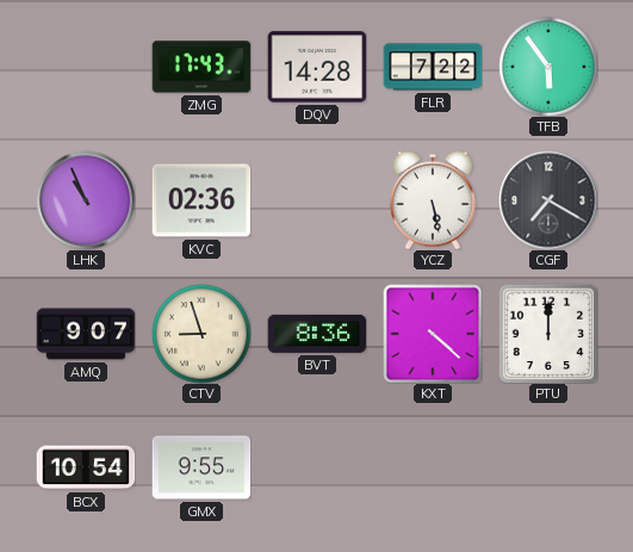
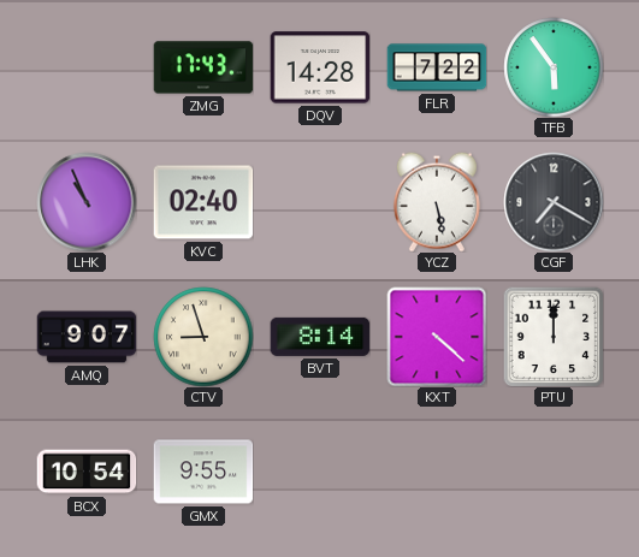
KVC: 02:36 -> 02:40
BVT: 8:36 -> 8:14
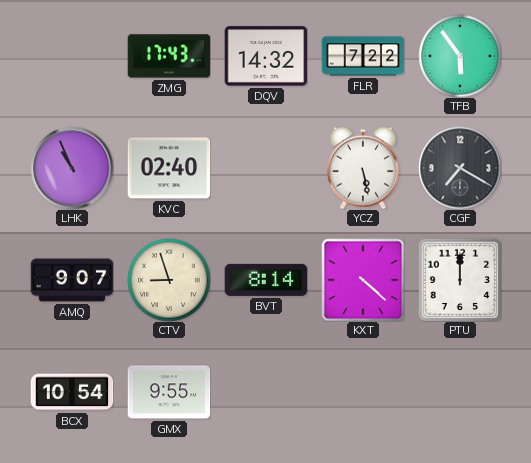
DQV: 14:28 -> 14:32
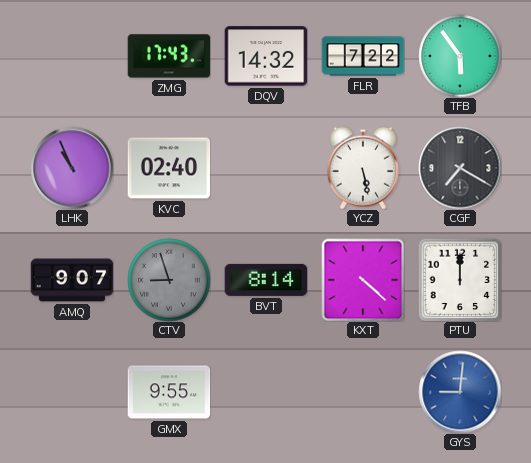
CTV dial: cream -> grey
BCX: 10:54 -> none
GYS: none -> 9:01
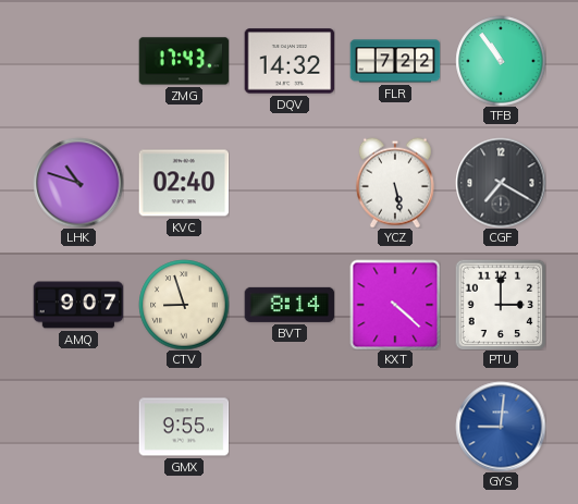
TFB: 5:54 -> 10:54
LHK: 10:56 -> 10:48
CTV dial: grey -> cream
PTU: 12:00 -> 3:00
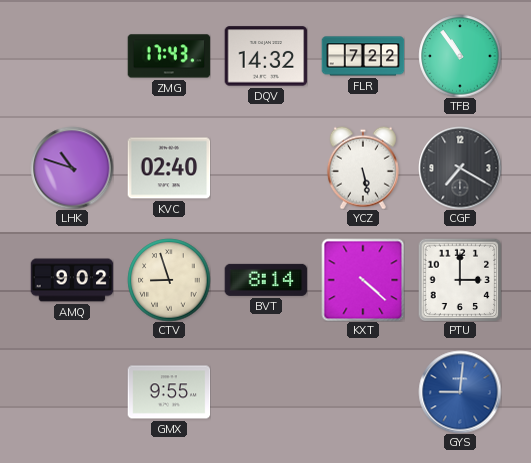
AMQ: 9:07 -> 9:02
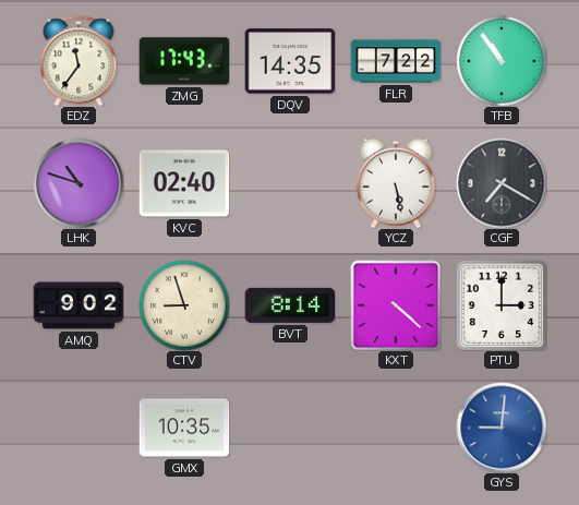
EDZ: none -> 11:36
DQV: 14:32 -> 14:35
GMX: 9:55 -> 10:35
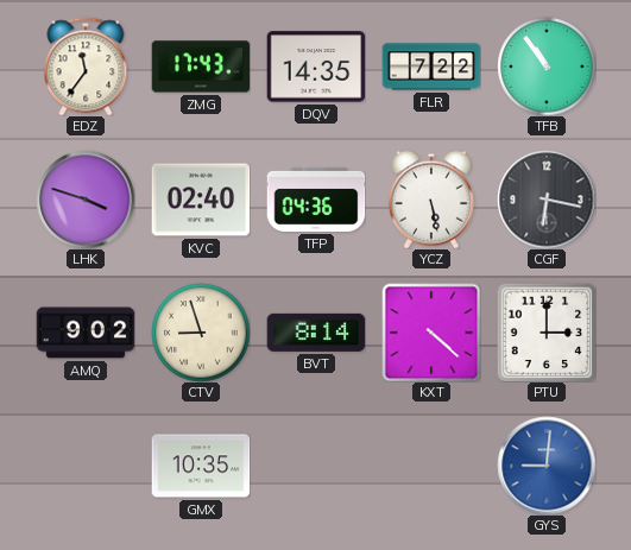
LHK: 10:48 -> 3:48
TFP: none -> 04:36
CGF: 7:20 -> 6:17
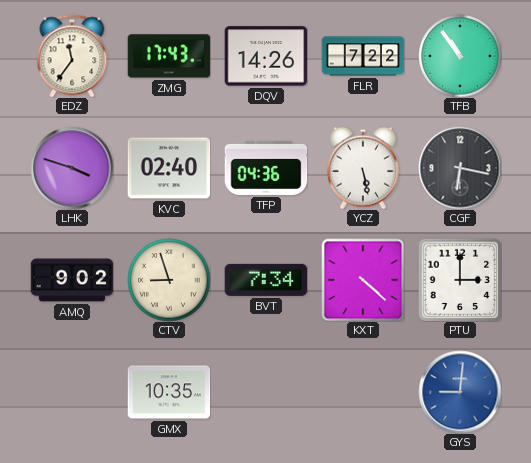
DQV: 14:35 -> 14:26
BVT: 8:14 -> 7:34
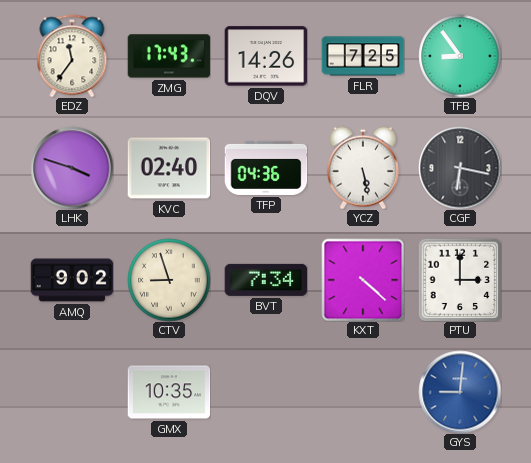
FLR: 7:22 -> 7:25
TFB: 10:54 -> 8:54
